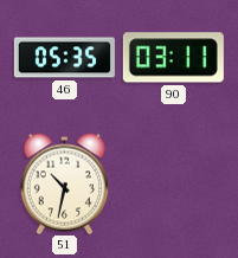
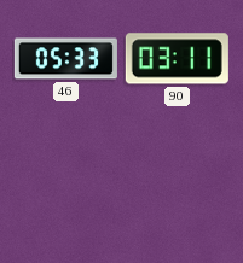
46: 05:35 -> 05:33
51: 10:32 -> none
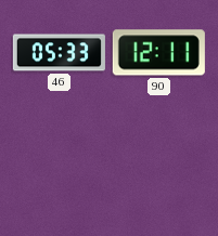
90: 03:11 -> 12:11
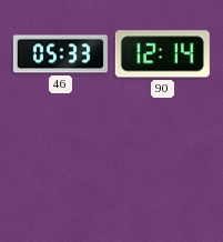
90: 12:11 -> 12:14
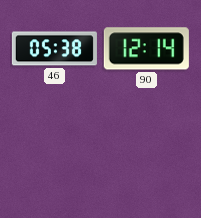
46: 05:33 -> 05:38
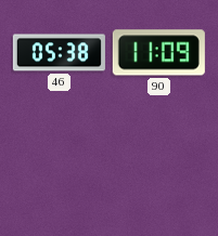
90: 12:14 -> 11:09
